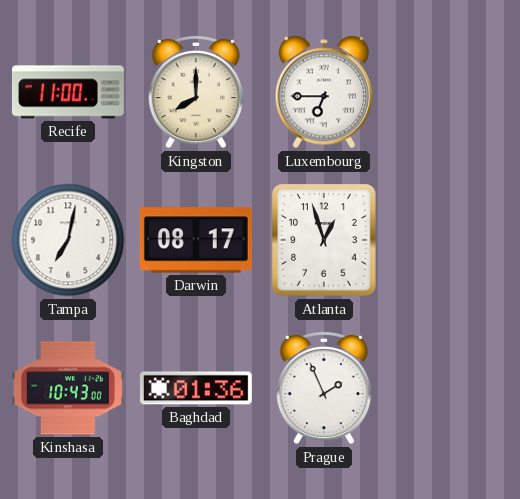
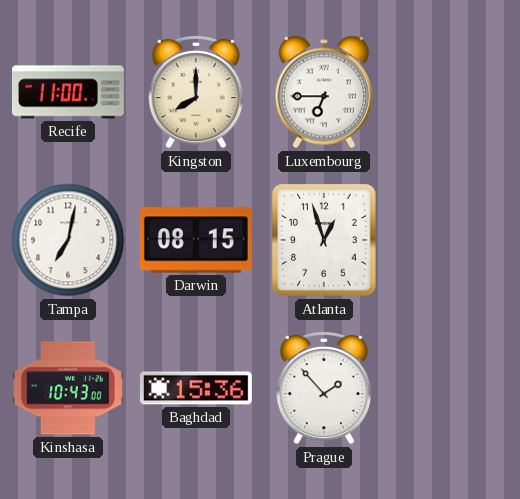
Darwin: 08:17 -> 08:15
Baghdad: 01:36 -> 15:36
Prague: 1:56 -> 1:53
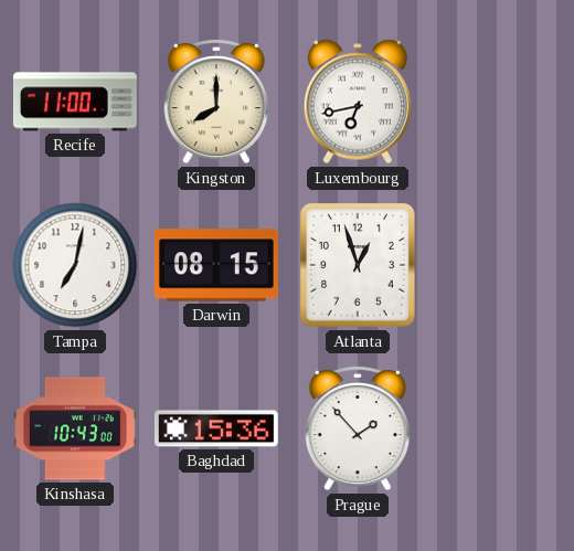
Luxembourg: 6:45 -> 6:43
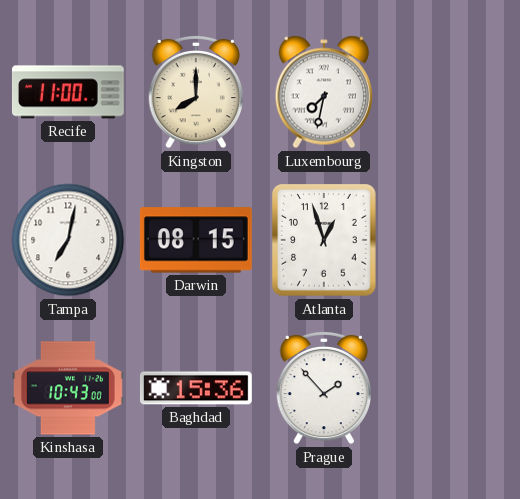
Luxembourg: 6:43 -> 7:32
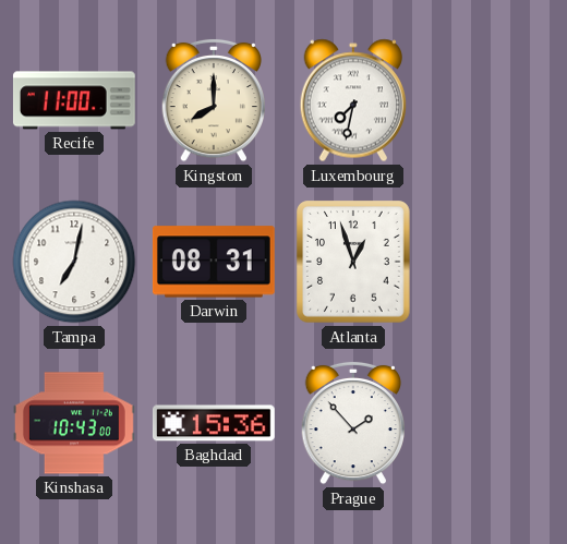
Darwin: 08:15 -> 08:31
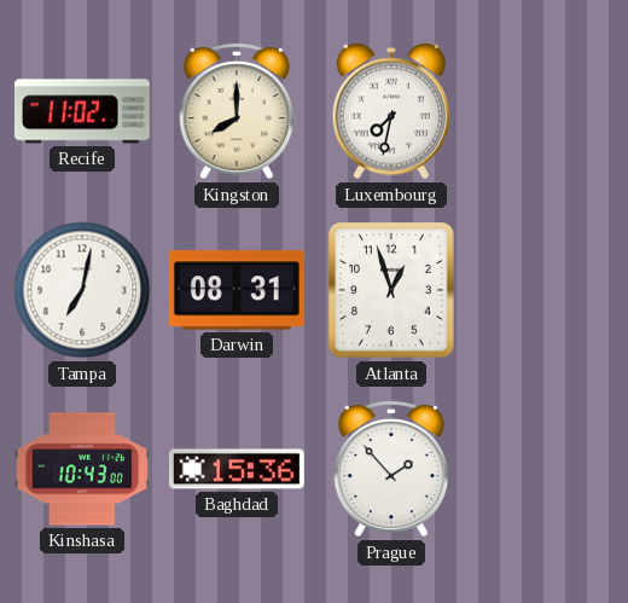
Recife: 11:00 -> 11:02
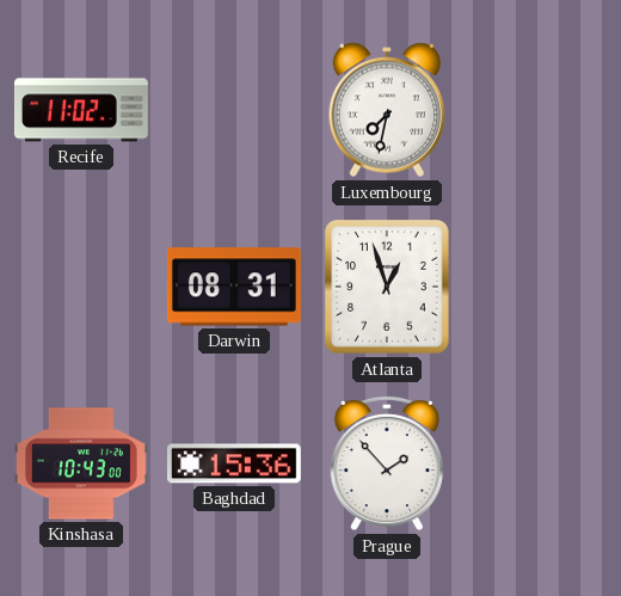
Kingston: 8:00 -> none
Tampa: 7:02 -> none
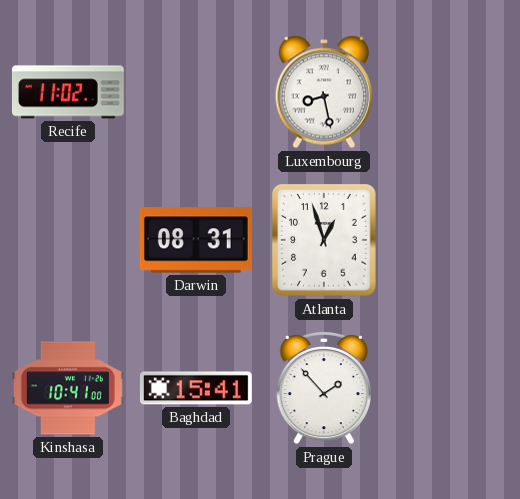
Luxembourg: 7:32 -> 8:28
Kinshasa: 10:43 -> 10:41
Baghdad: 15:36 -> 15:41
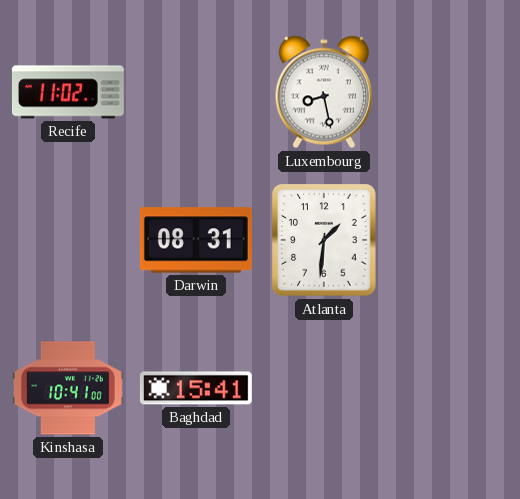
Atlanta: 12:57 -> 1:31
Prague: 1:53 -> none
